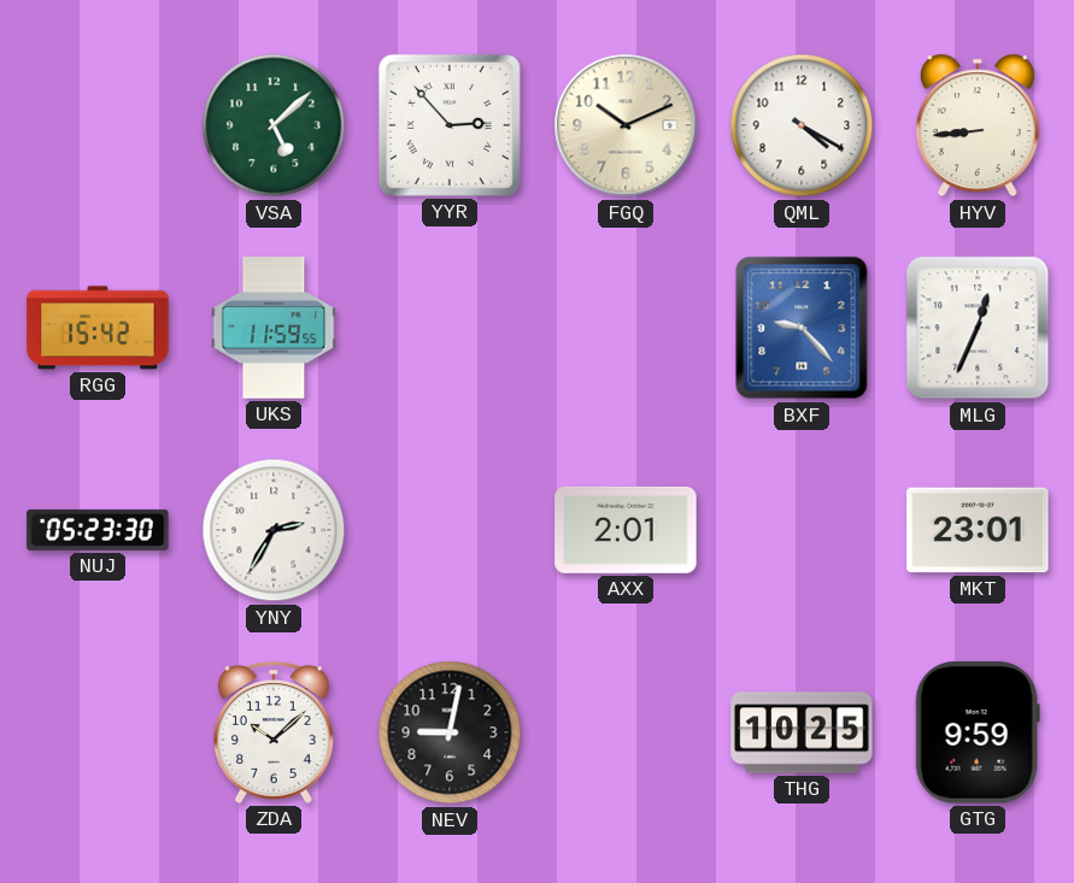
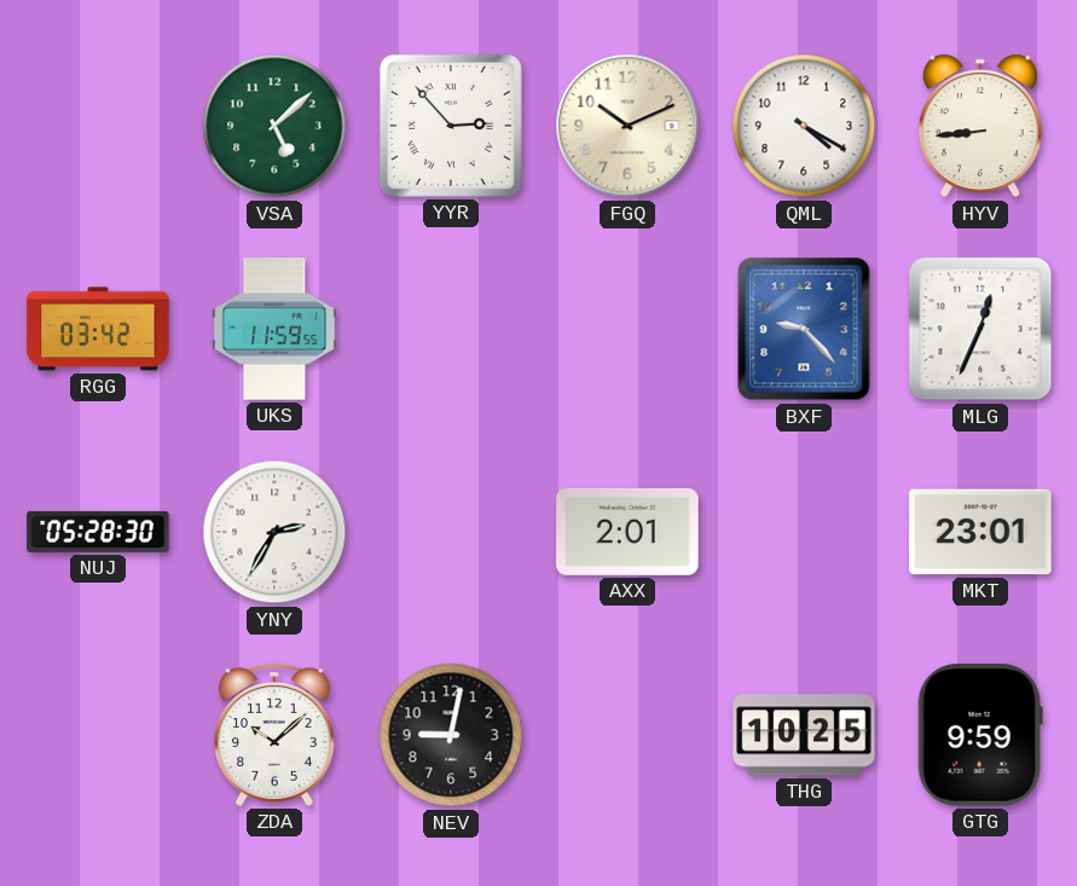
RGG: 15:42 -> 03:42
NUJ: 05:23 -> 05:28
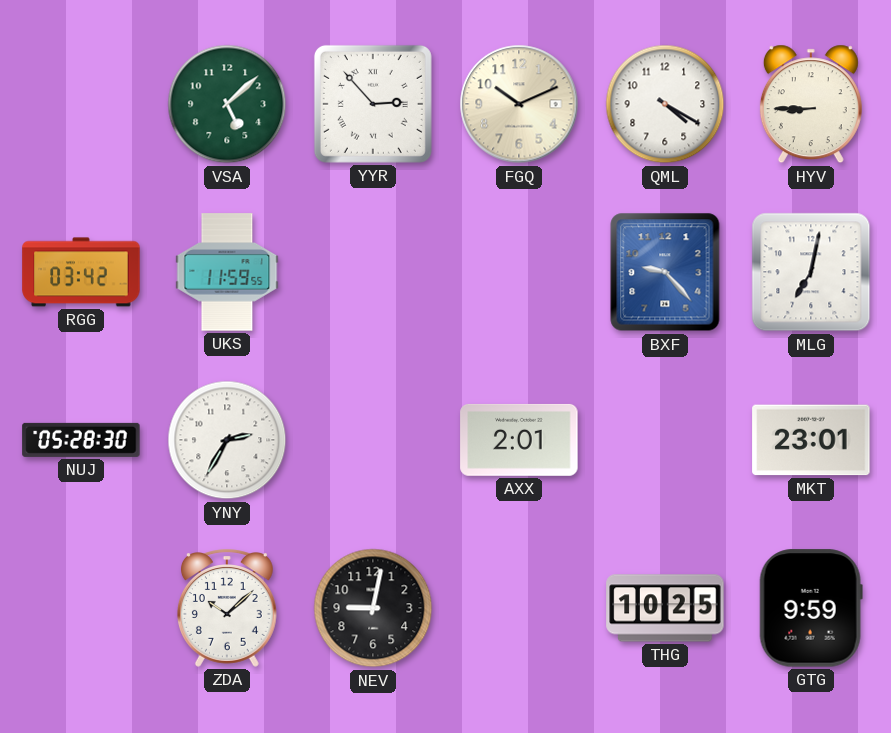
HYV: 8:44 -> 8:45
MLG: 12:34 -> 7:02
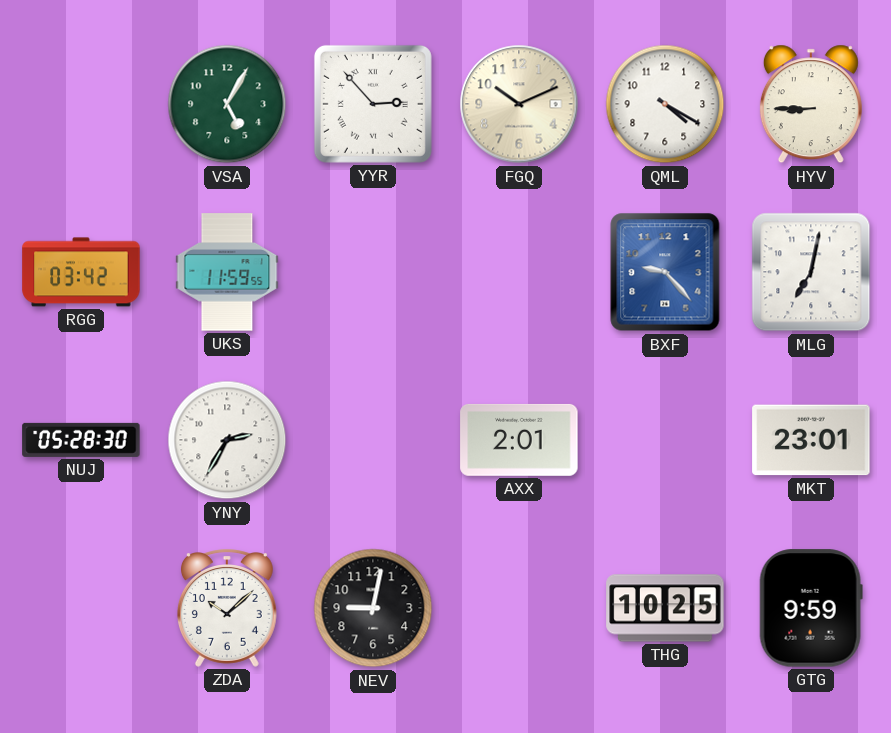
VSA: 5:08 -> 5:05
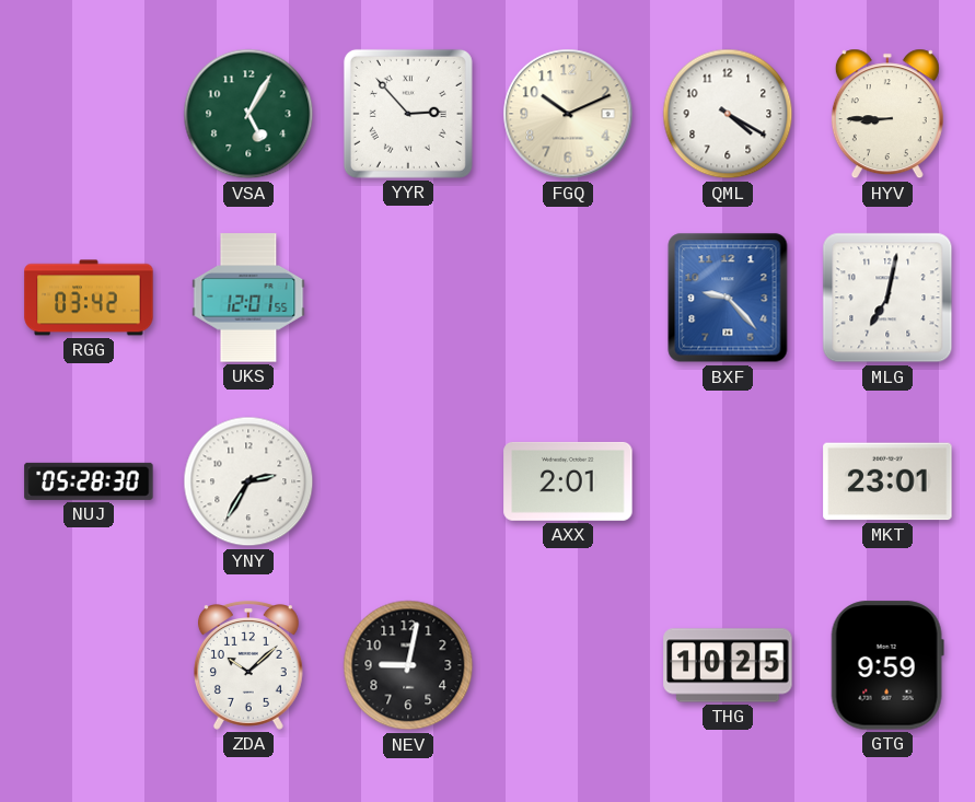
UKS: 11:59 -> 12:01
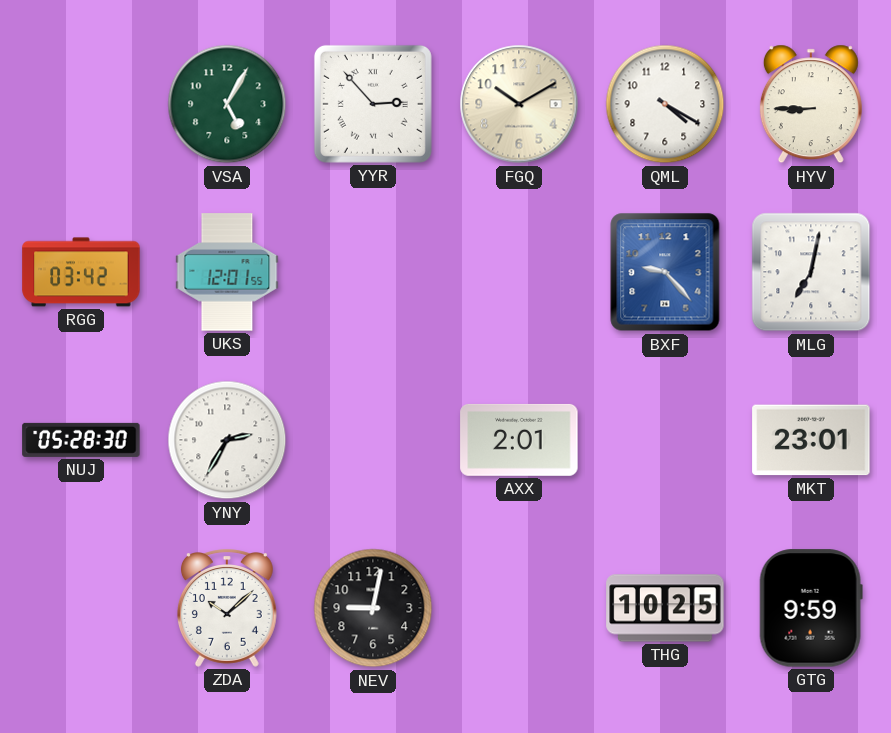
FGQ: 10:11 -> 10:10
